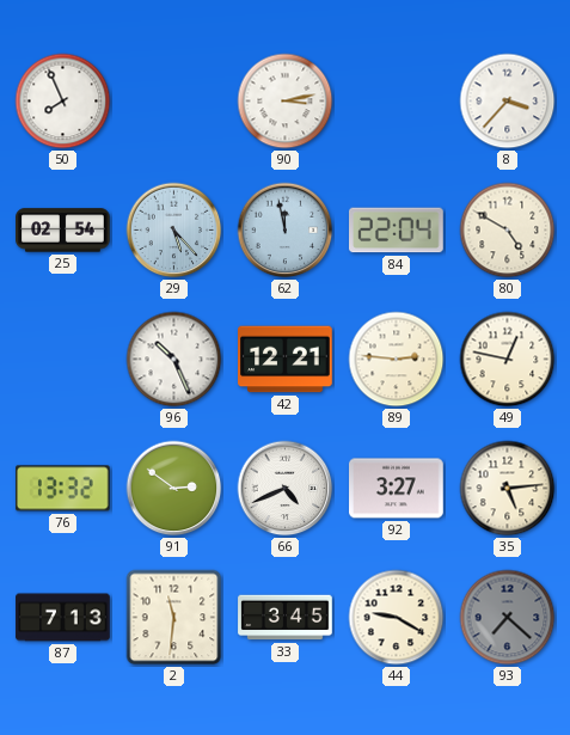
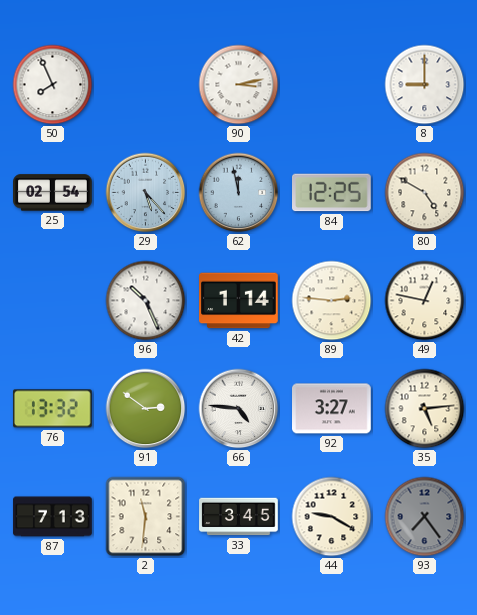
8: 3:37 -> 9:00
84: 22:04 -> 12:25
42: 12:21 -> 1:14
66: 4:41 -> 4:46
93: 7:22 -> 7:24
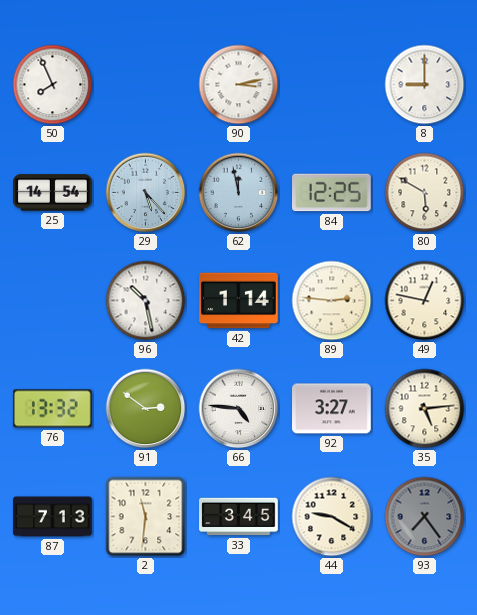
25: 02:54 -> 14:54
80: 4:50 -> 5:50
96: 10:26 -> 10:28
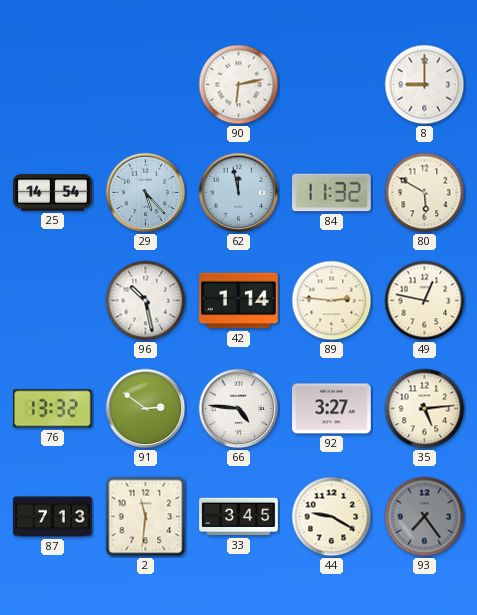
50: 7:56 -> none
90: 3:13 -> 6:13
84: 12:25 -> 11:32
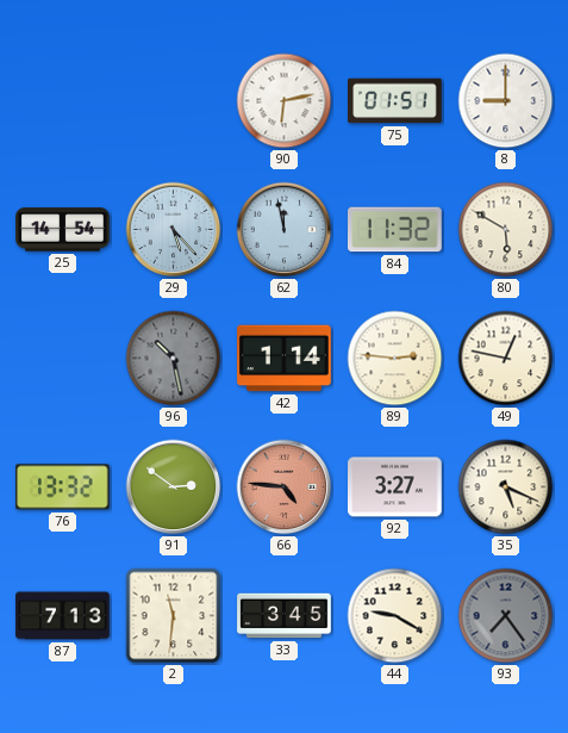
75: none -> 01:51
96 dial: white -> grey
66 dial: white -> salmon
35: 5:14 -> 5:19
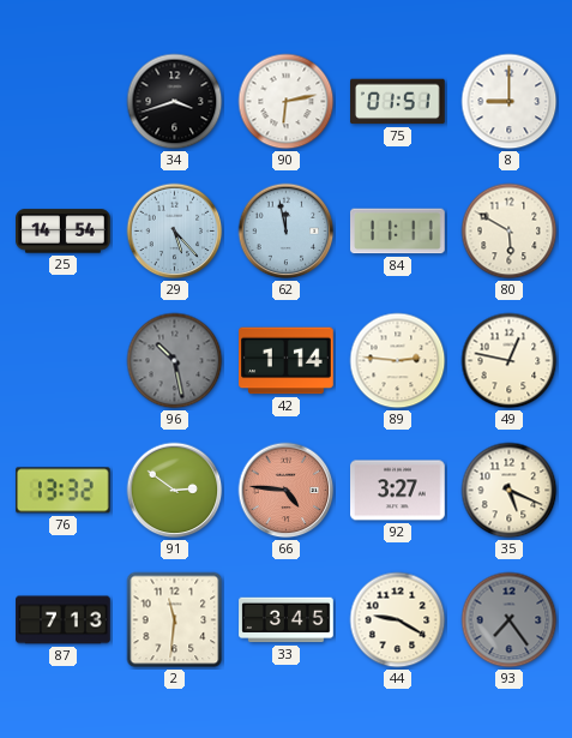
34: none -> 3:42
84: 11:32 -> 11:11
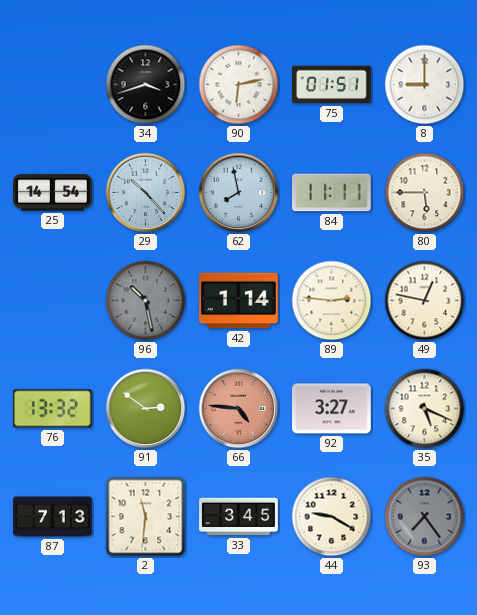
29: 5:23 -> 10:23
62: 11:58 -> 7:58
80: 5:50 -> 5:45
